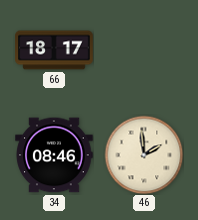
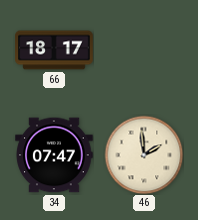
34: 08:46 -> 07:47
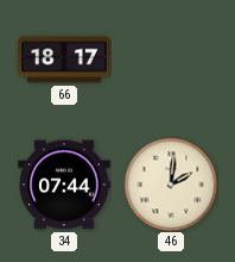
34: 07:47 -> 07:44
46: 1:59 -> 2:01
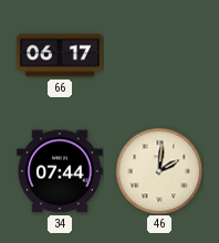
66: 18:17 -> 06:17
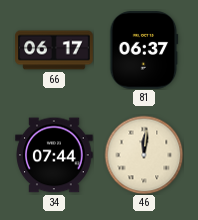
81: none -> 06:37
46: 2:01 -> 12:01
